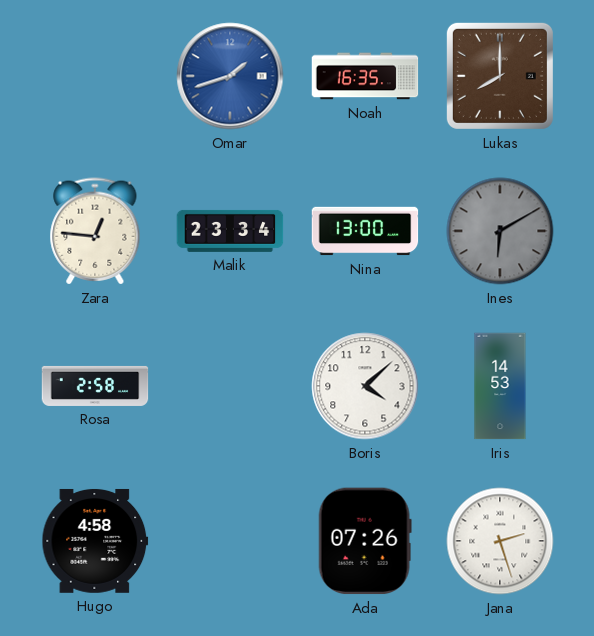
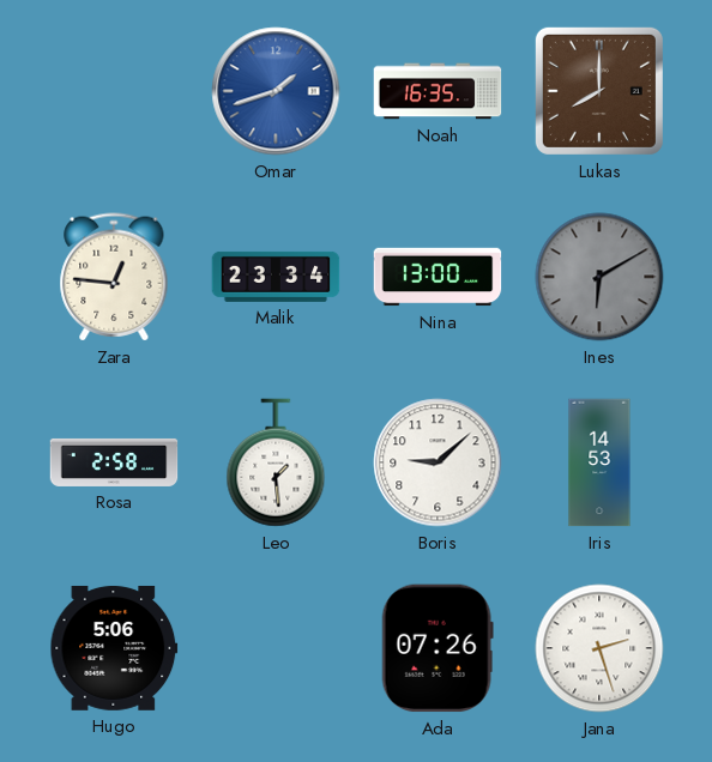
Leo: none -> 1:29
Boris: 4:08 -> 9:08
Hugo: 4:58 -> 5:06
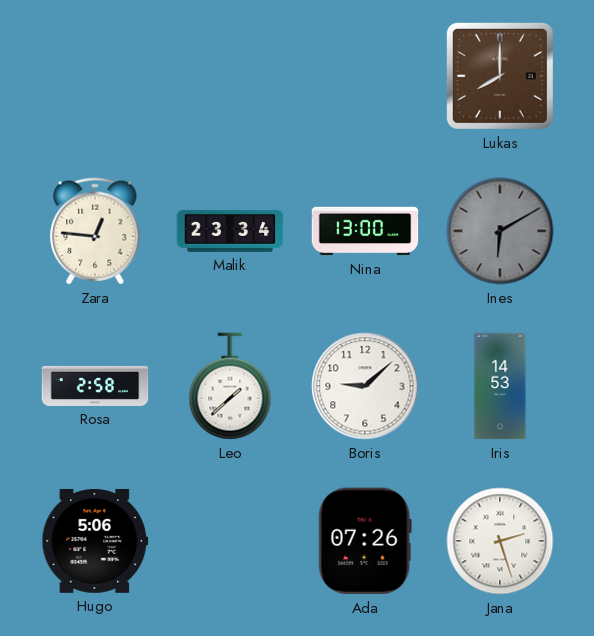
Omar: 1:42 -> none
Noah: 16:35 -> none
Leo: 1:29 -> 1:38
